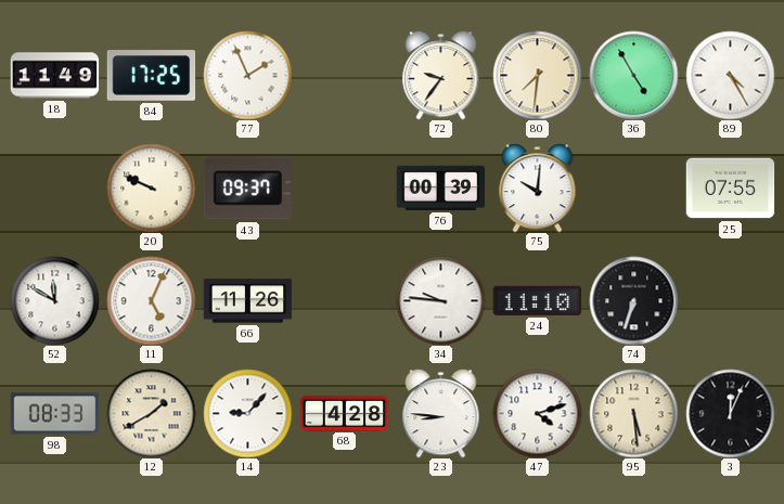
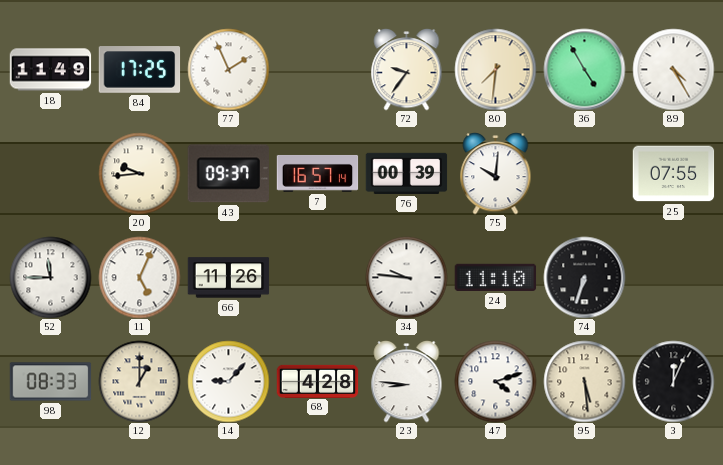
20: 9:49 -> 9:44
7: none -> 16:57
52: 11:50 -> 11:45
12: 1:40 -> 1:00
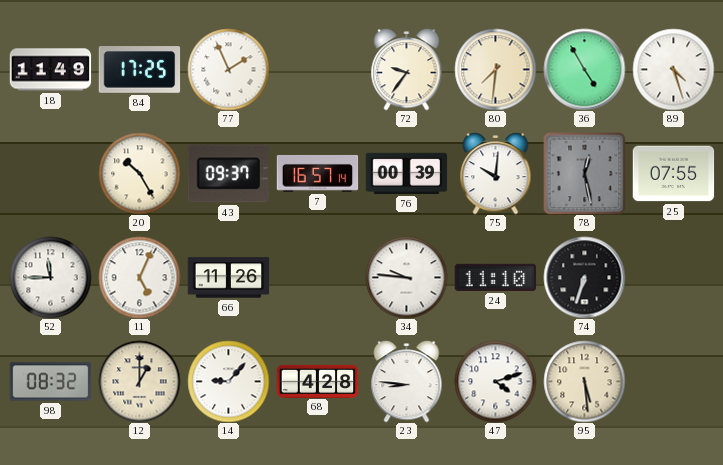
89: 4:25 -> 4:27
20: 9:44 -> 10:25
78: none -> 12:28
98: 08:33 -> 08:32
3: 12:04 -> none
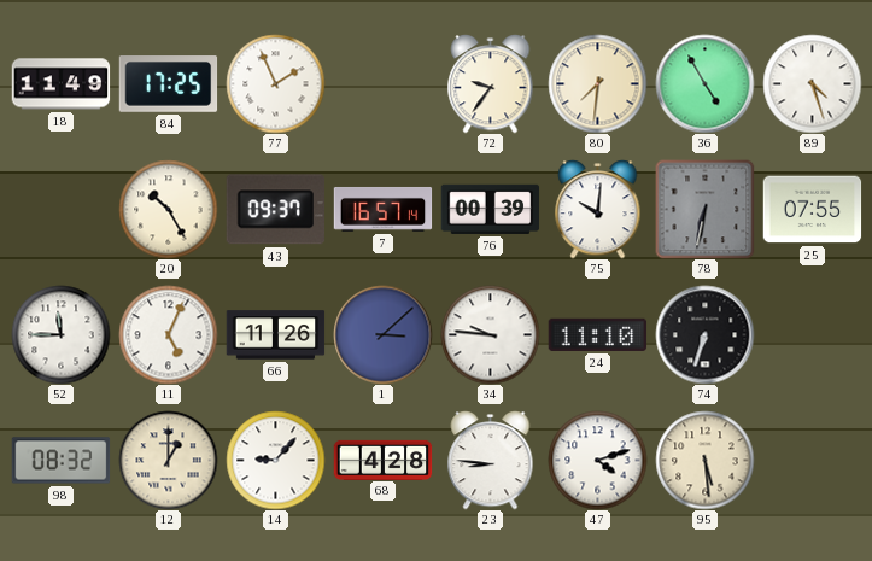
78: 12:28 -> 6:32
1: none -> 3:08
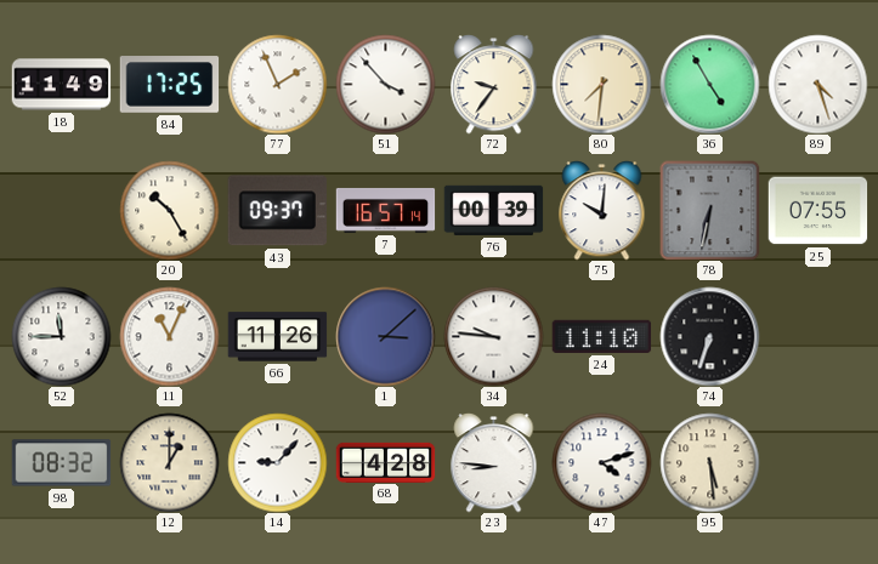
51: none -> 3:53
11: 5:04 -> 11:04
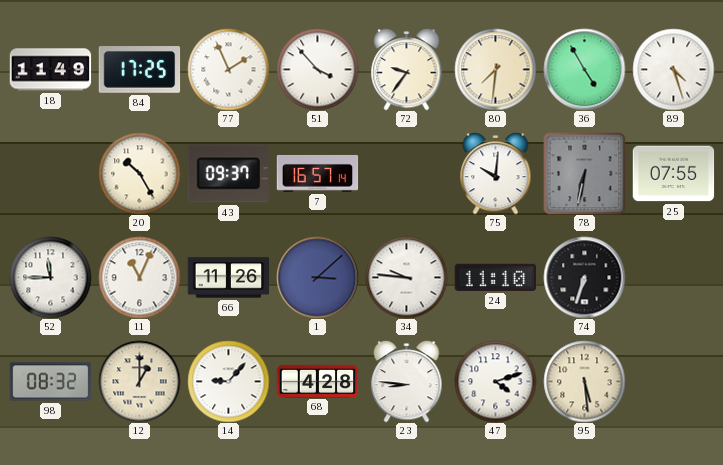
76: 00:39 -> none
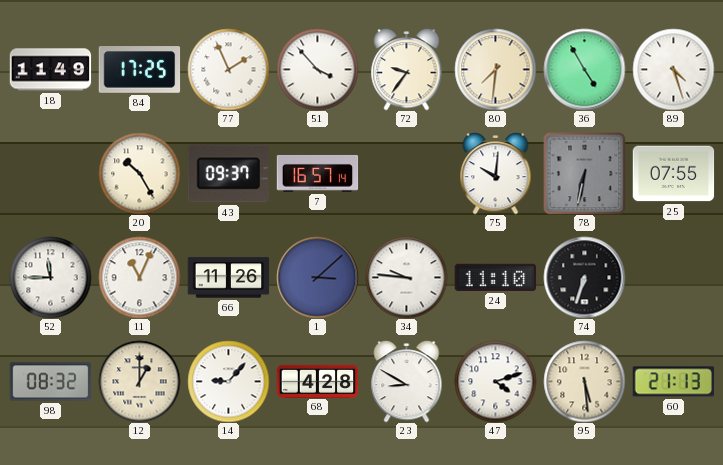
23: 8:46 -> 8:50
60: none -> 21:13
